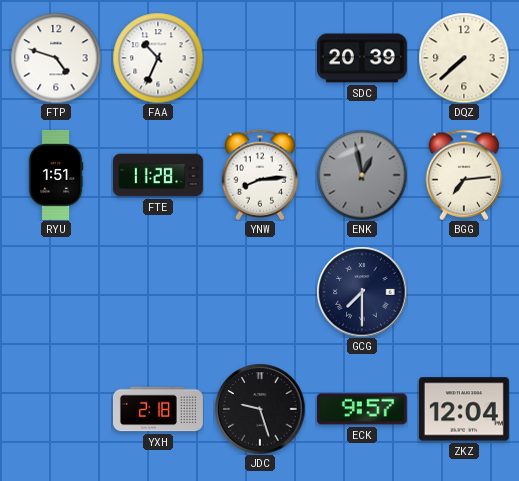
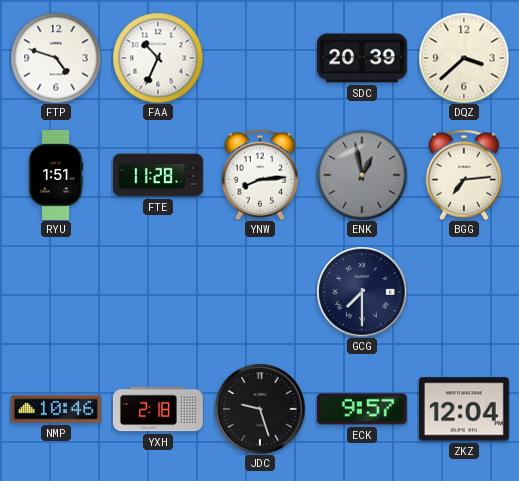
DQZ: 7:38 -> 3:38
NMP: none -> 10:46
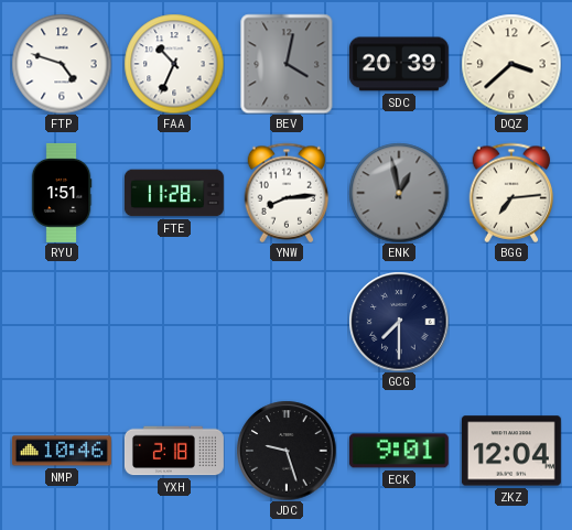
BEV: none -> 4:02
ECK: 9:57 -> 9:01
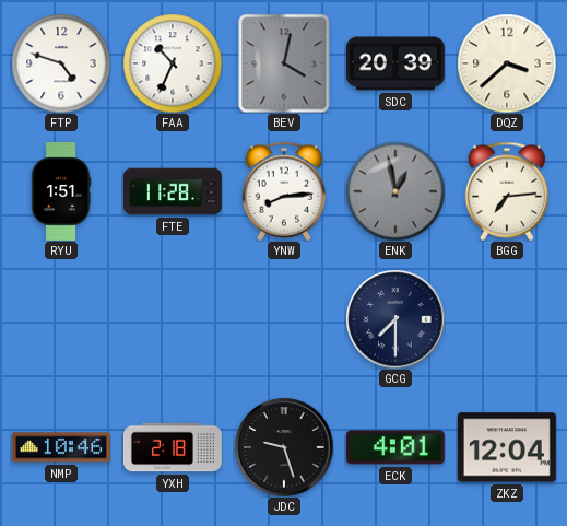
ECK: 9:01 -> 4:01
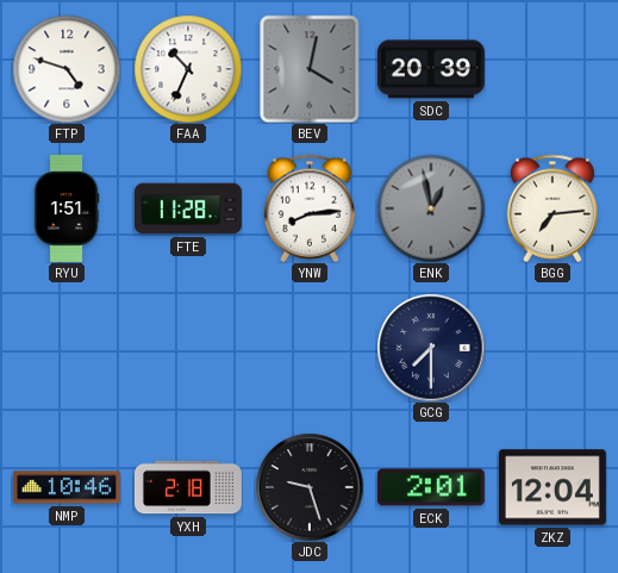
DQZ: 3:38 -> none
ECK: 4:01 -> 2:01
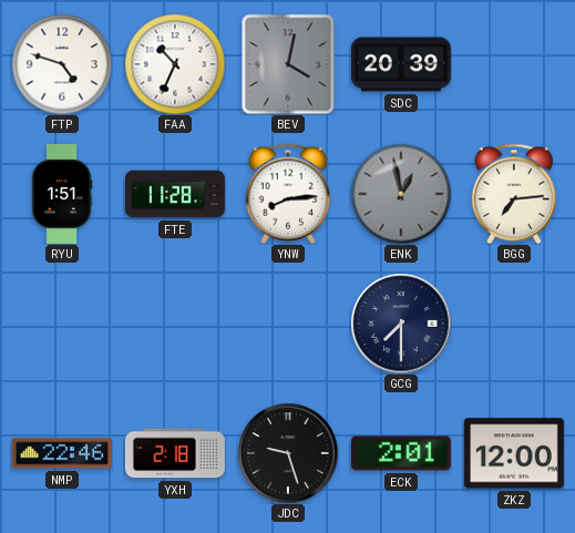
NMP: 10:46 -> 22:46
ZKZ: 12:04 -> 12:00
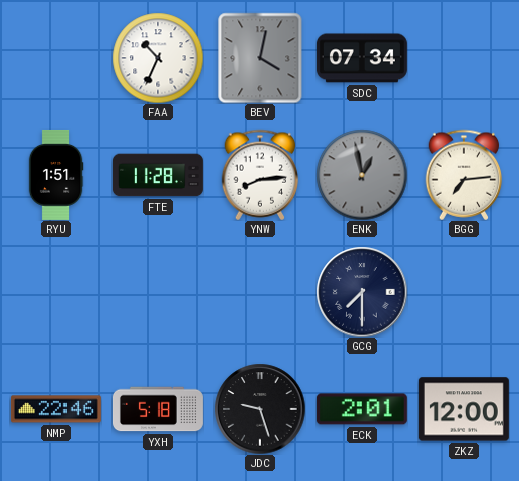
FTP: 4:48 -> none
SDC: 20:39 -> 07:34
YXH: 2:18 -> 5:18
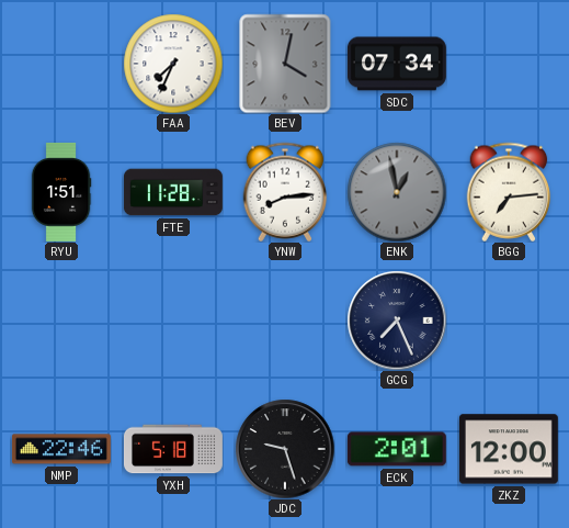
FAA: 10:34 -> 7:34
GCG: 7:30 -> 7:26
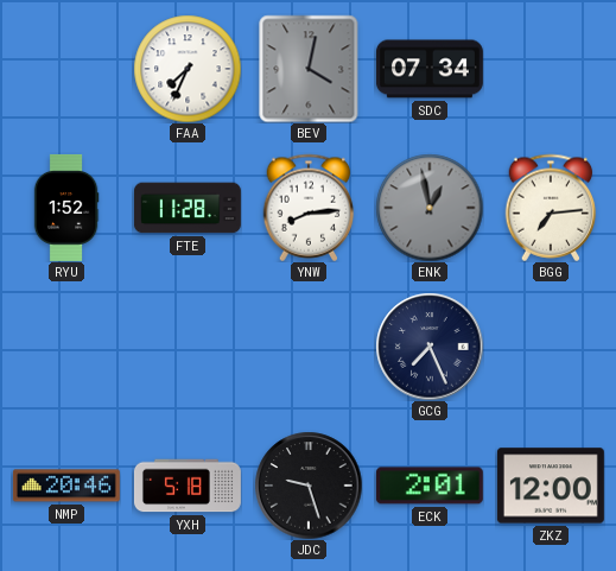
RYU: 1:51 -> 1:52
NMP: 22:46 -> 20:46
